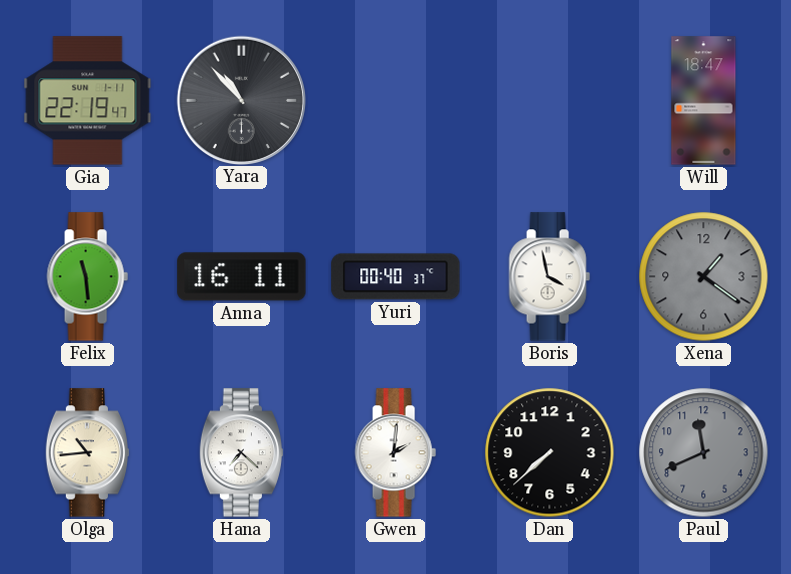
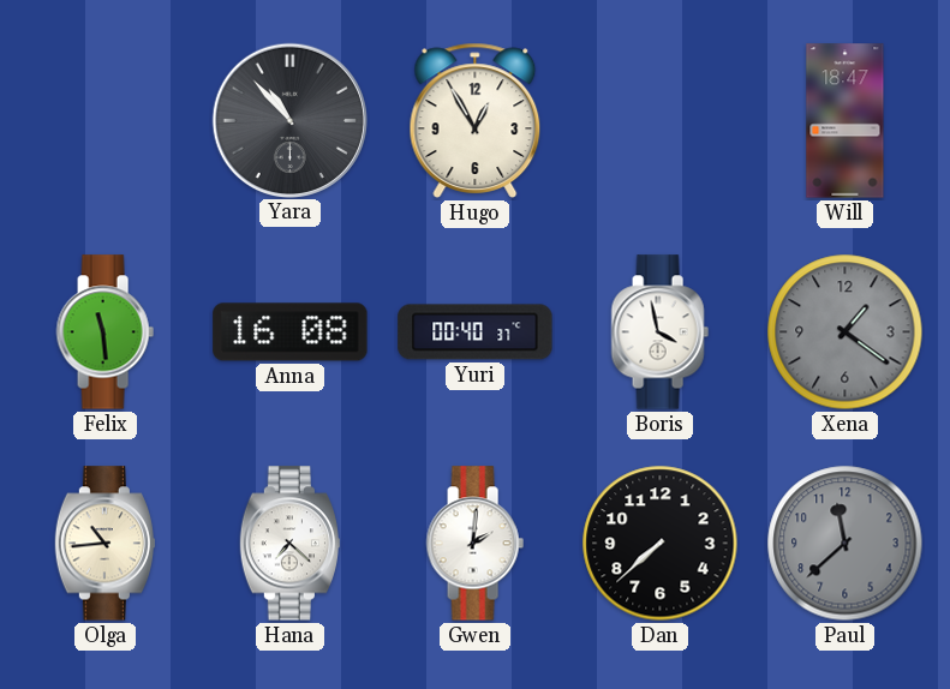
Gia: 22:19 -> none
Hugo: none -> 12:55
Anna: 16:11 -> 16:08
Paul: 11:41 -> 11:38
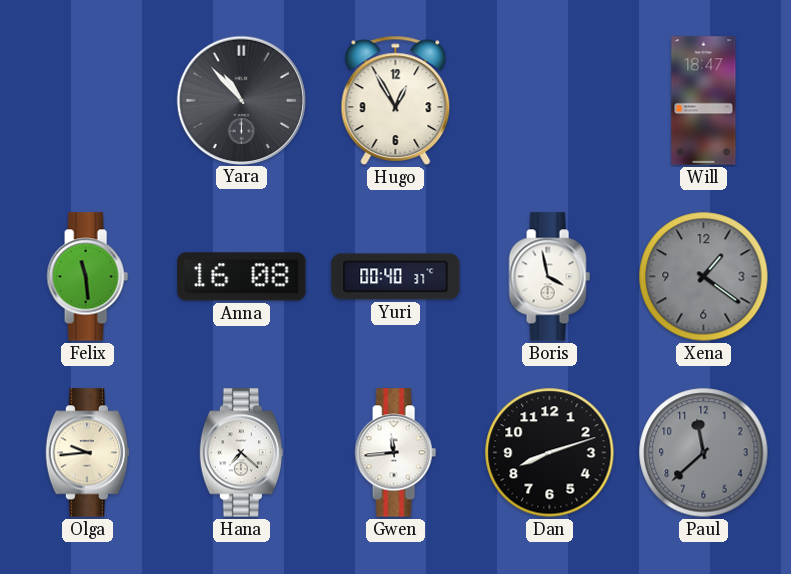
Olga: 10:44 -> 9:44
Gwen: 2:01 -> 11:44
Dan: 7:38 -> 8:12
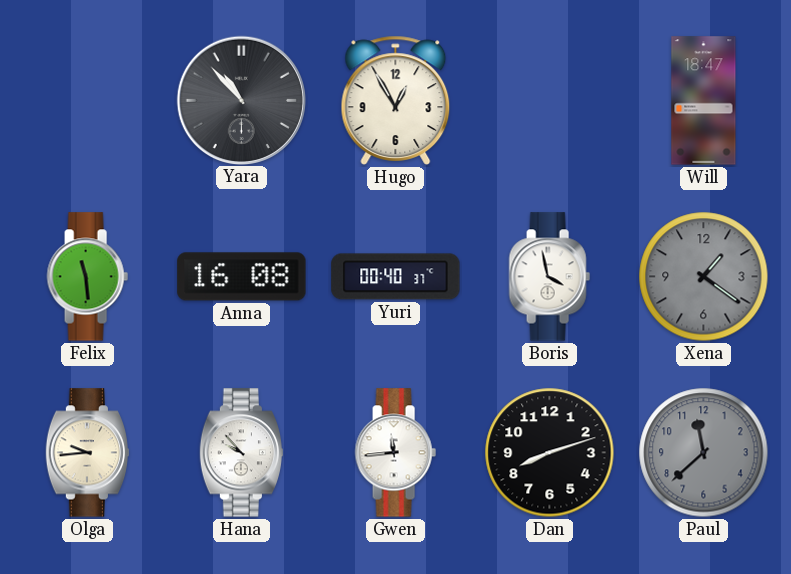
Hana: 7:22 -> 9:53
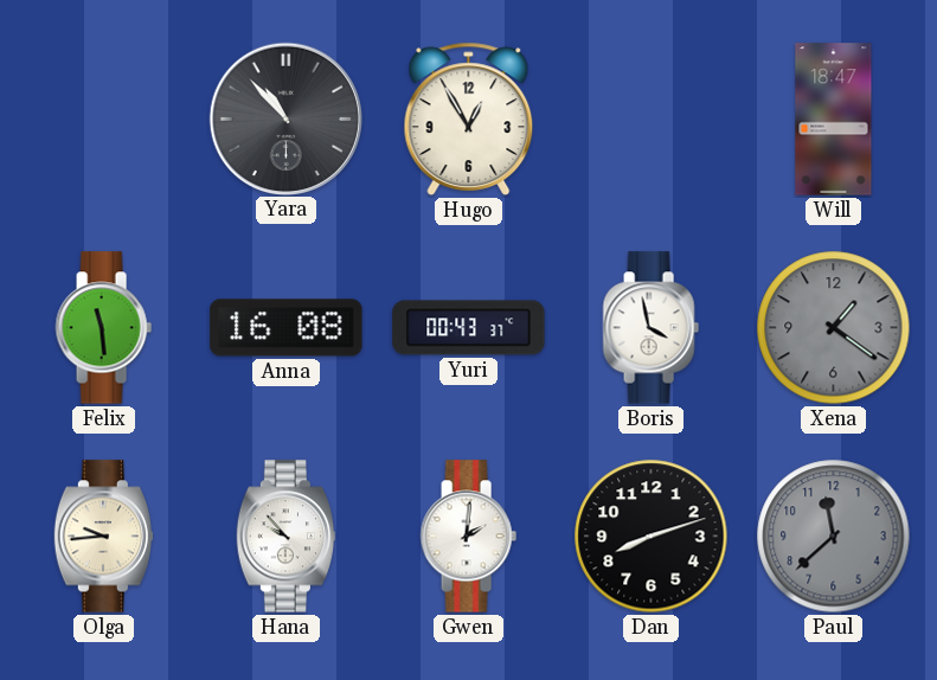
Yuri: 00:40 -> 00:43
Gwen: 11:44 -> 2:01
